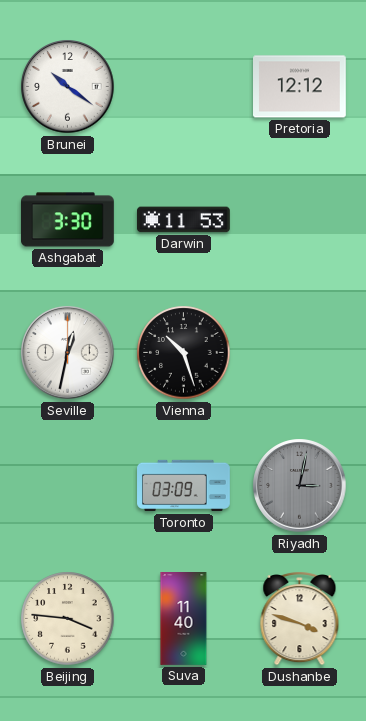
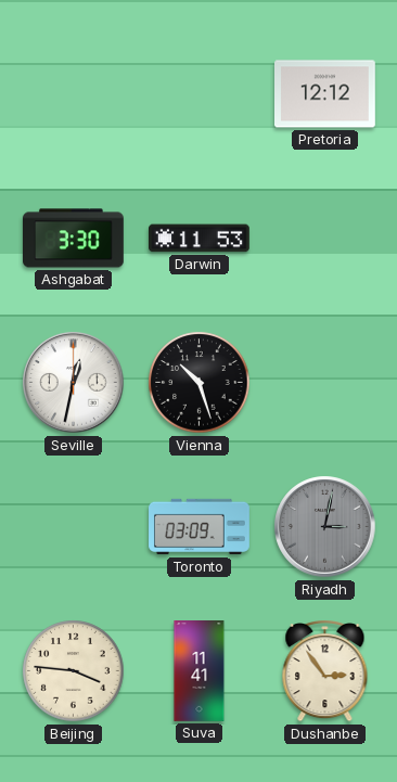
Brunei: 10:21 -> none
Suva: 11:40 -> 11:41
Dushanbe: 3:48 -> 2:54
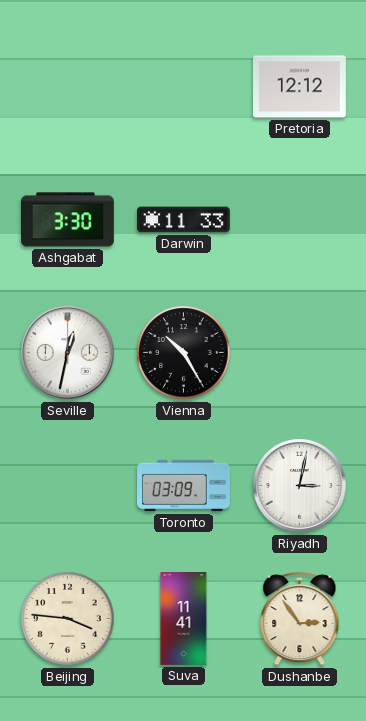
Darwin: 11:53 -> 11:33
Vienna: 10:27 -> 10:25
Riyadh dial: grey -> white
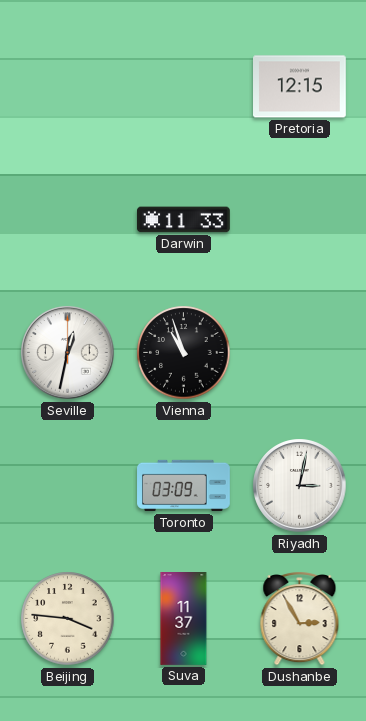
Pretoria: 12:12 -> 12:15
Ashgabat: 3:30 -> none
Vienna: 10:25 -> 10:57
Suva: 11:41 -> 11:37
Dushanbe: 2:54 -> 2:55
